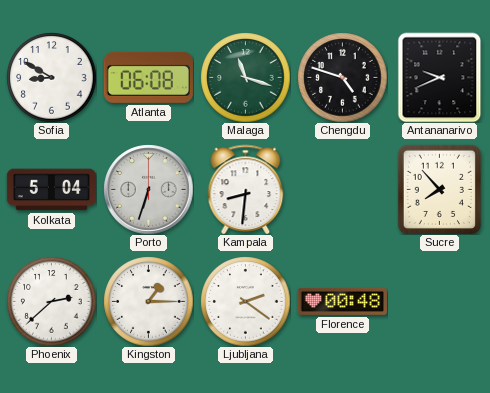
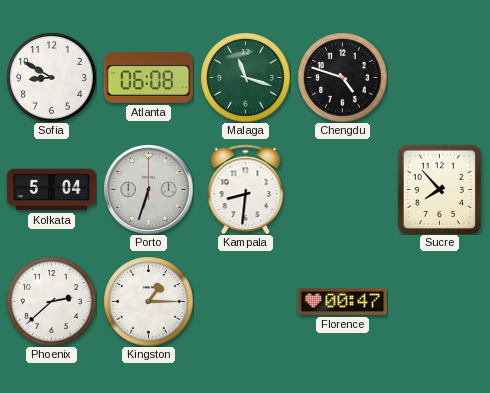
Antananarivo: 9:41 -> none
Ljubljana: 2:21 -> none
Florence: 00:48 -> 00:47
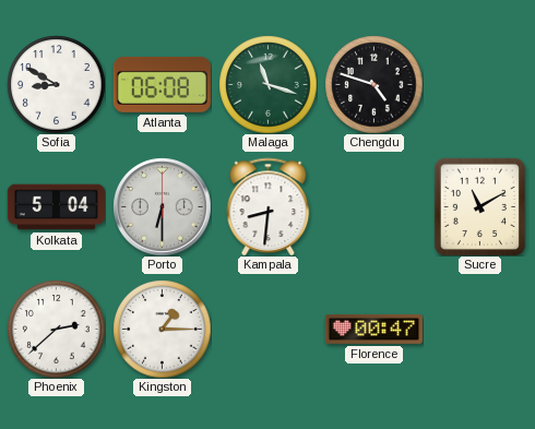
Porto: 6:33 -> 6:30
Sucre: 7:53 -> 11:10
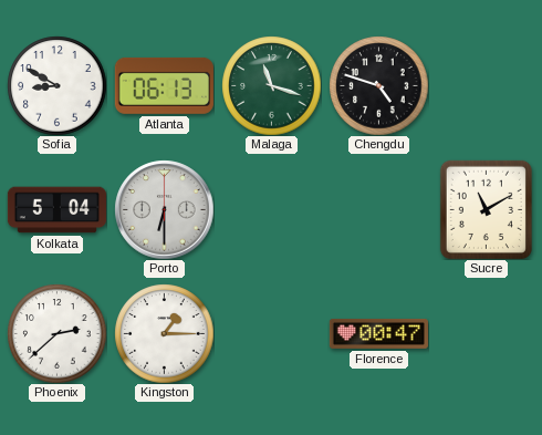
Atlanta: 06:08 -> 06:13
Kampala: 8:31 -> none
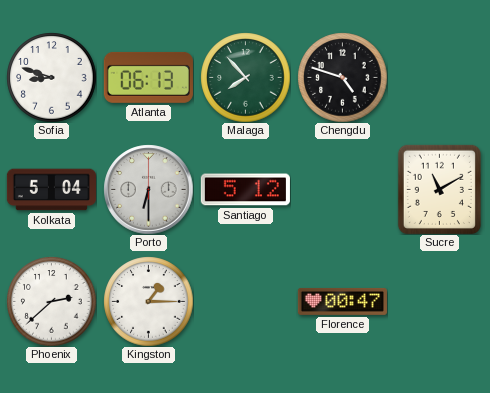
Sofia: 8:50 -> 8:48
Malaga: 11:18 -> 7:53
Santiago: none -> 5:12
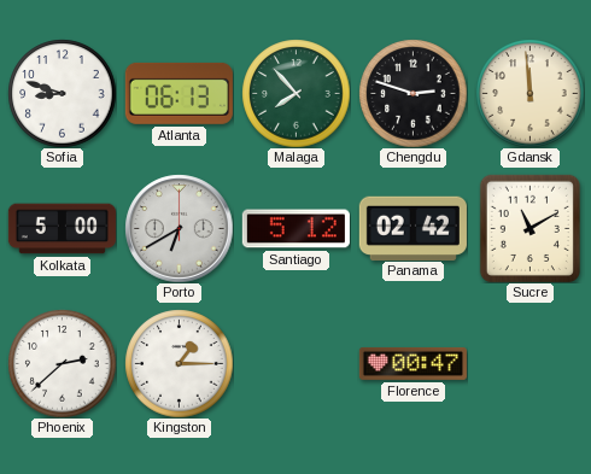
Chengdu: 4:48 -> 2:48
Gdansk: none -> 11:59
Kolkata: 5:04 -> 5:00
Porto: 6:30 -> 6:40
Panama: none -> 02:42
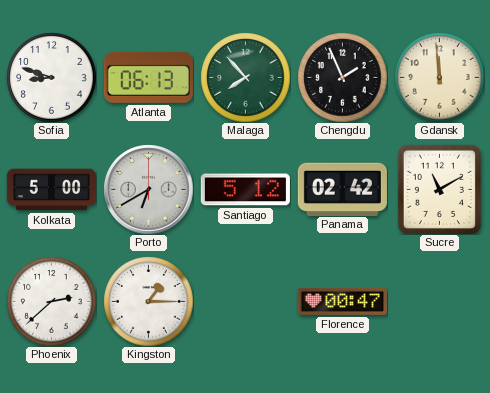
Chengdu: 2:48 -> 1:56
